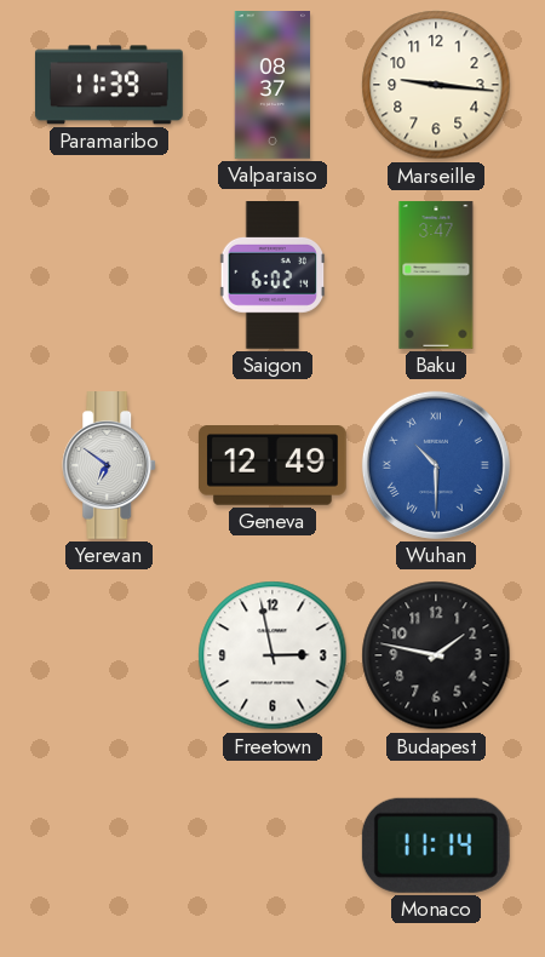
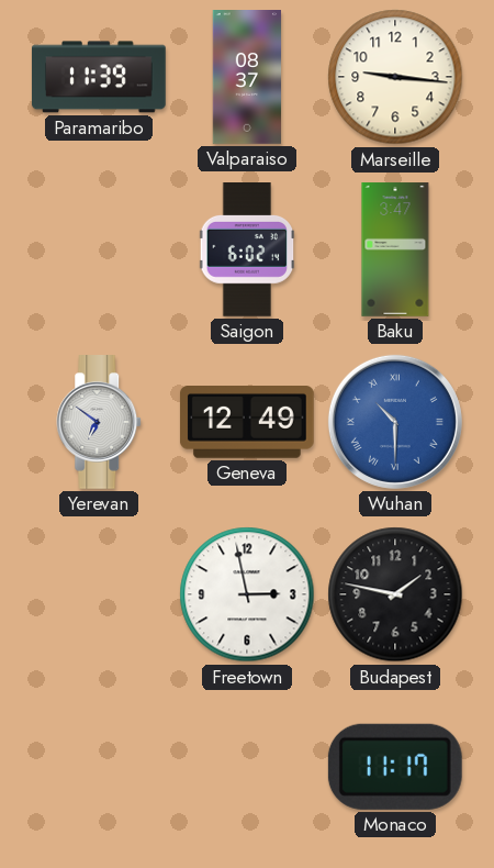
Monaco: 11:14 -> 11:17
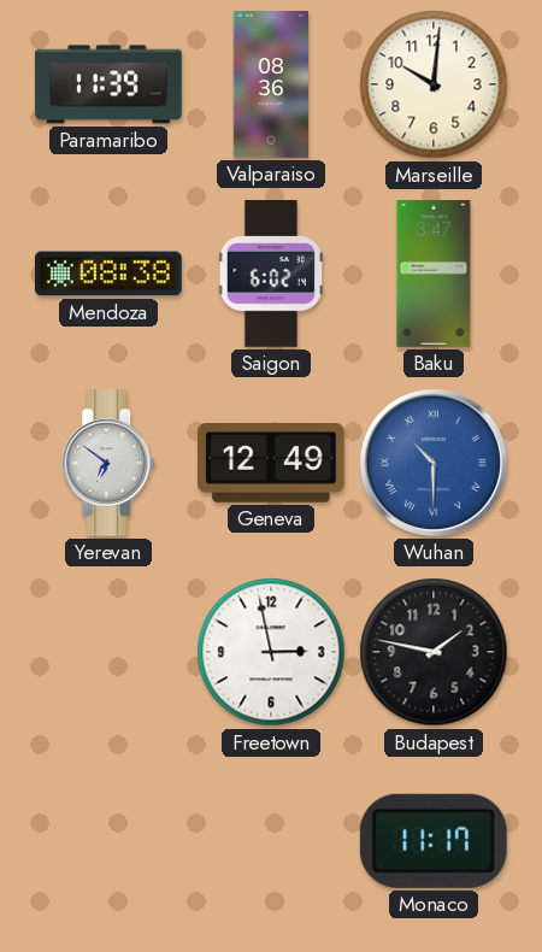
Valparaiso: 08:37 -> 08:36
Marseille: 9:16 -> 10:01
Mendoza: none -> 08:38
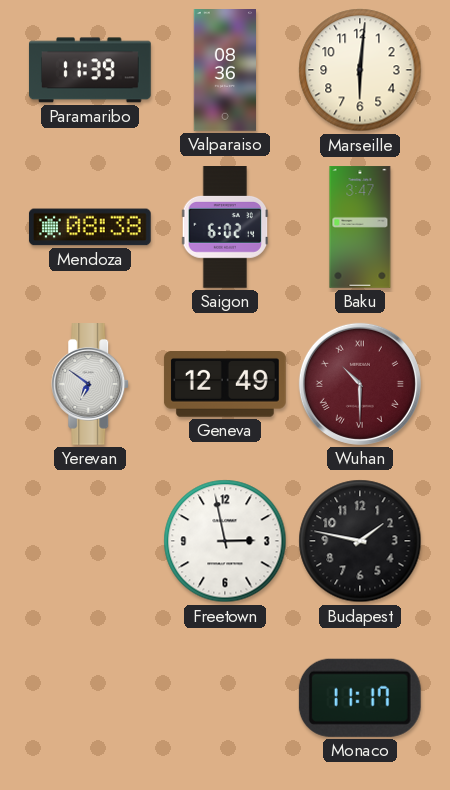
Marseille: 10:01 -> 6:01
Wuhan dial: blue -> burgundy
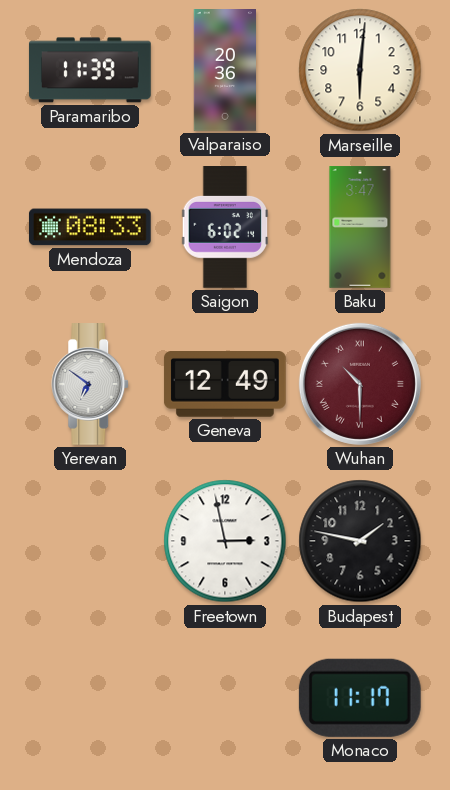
Valparaiso: 08:36 -> 20:36
Mendoza: 08:38 -> 08:33
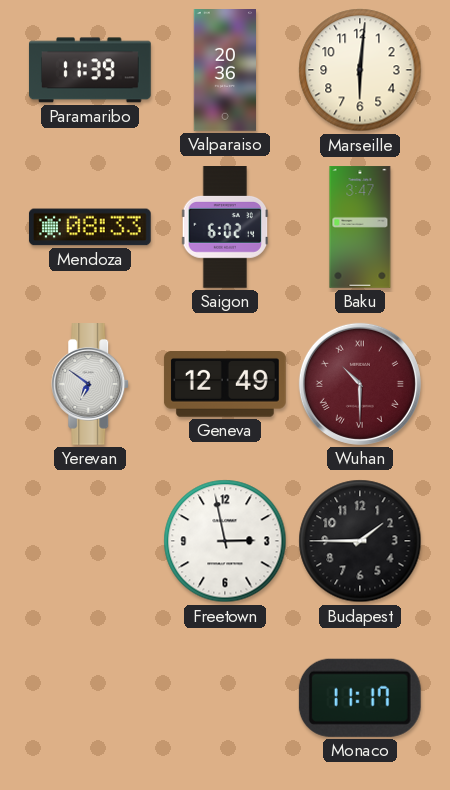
Budapest: 1:47 -> 1:45
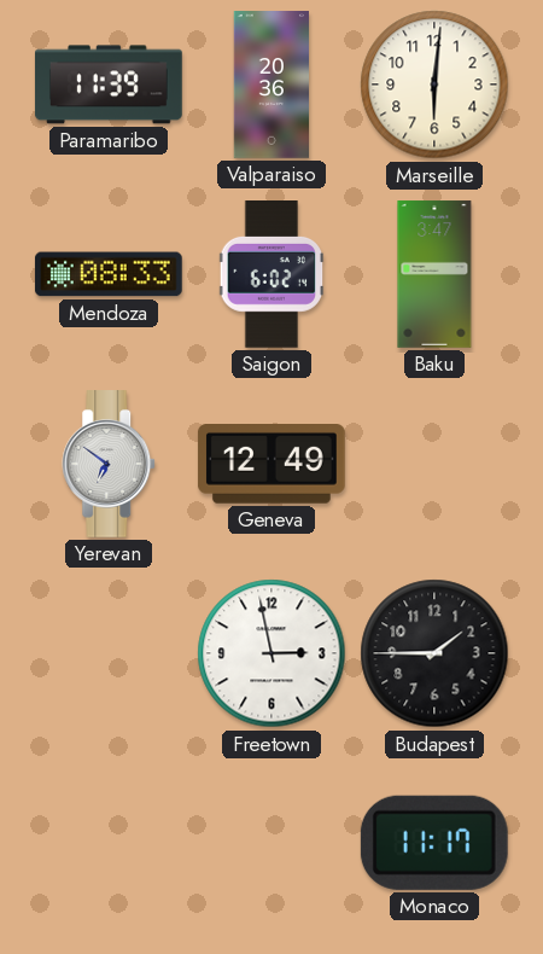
Wuhan: 10:30 -> none
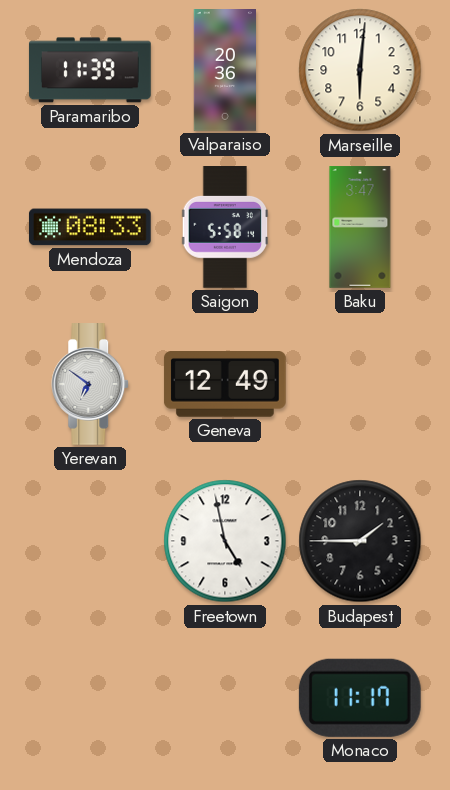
Saigon: 6:02 -> 5:58
Freetown: 2:58 -> 4:58
